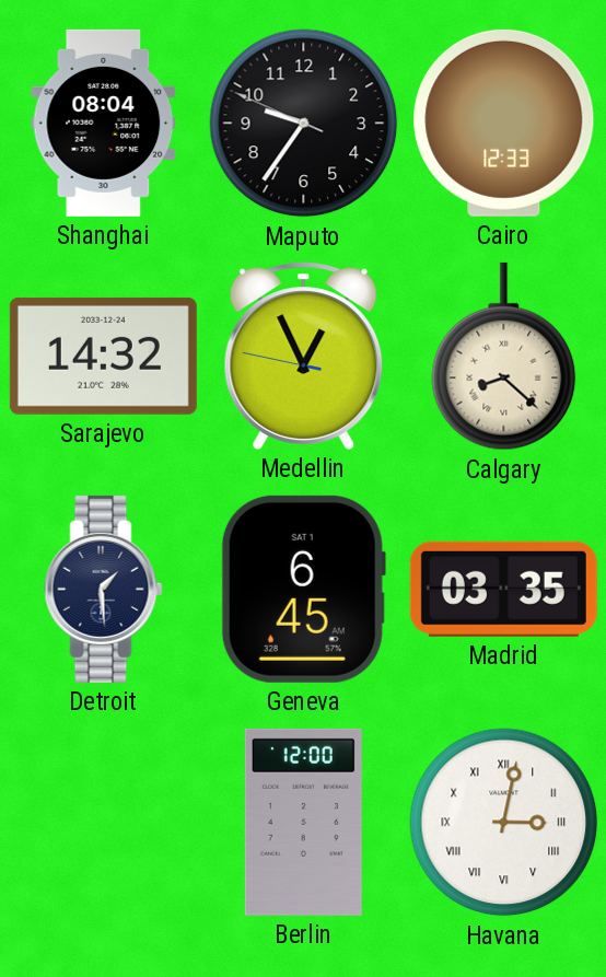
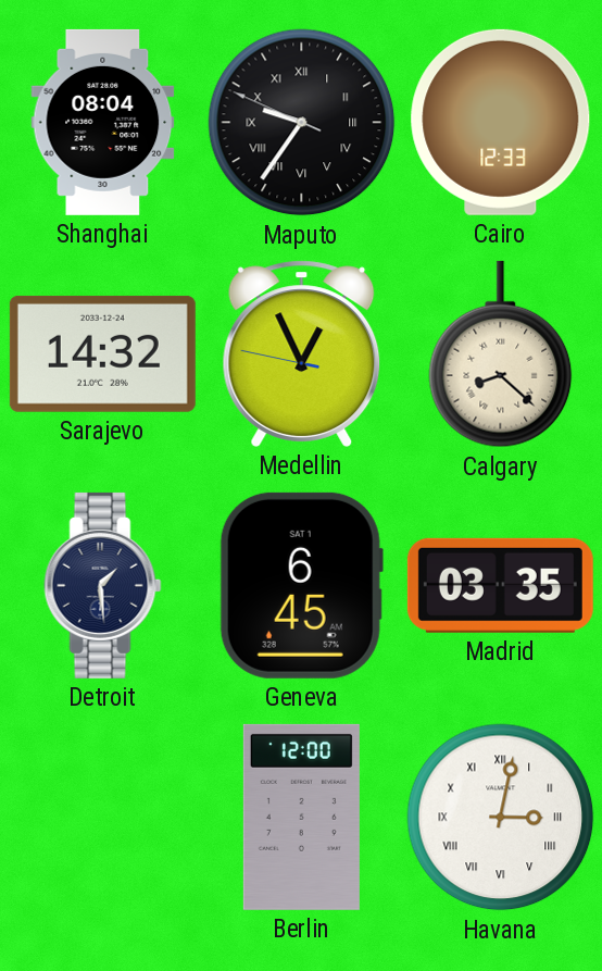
Maputo numerals: Arabic -> Roman
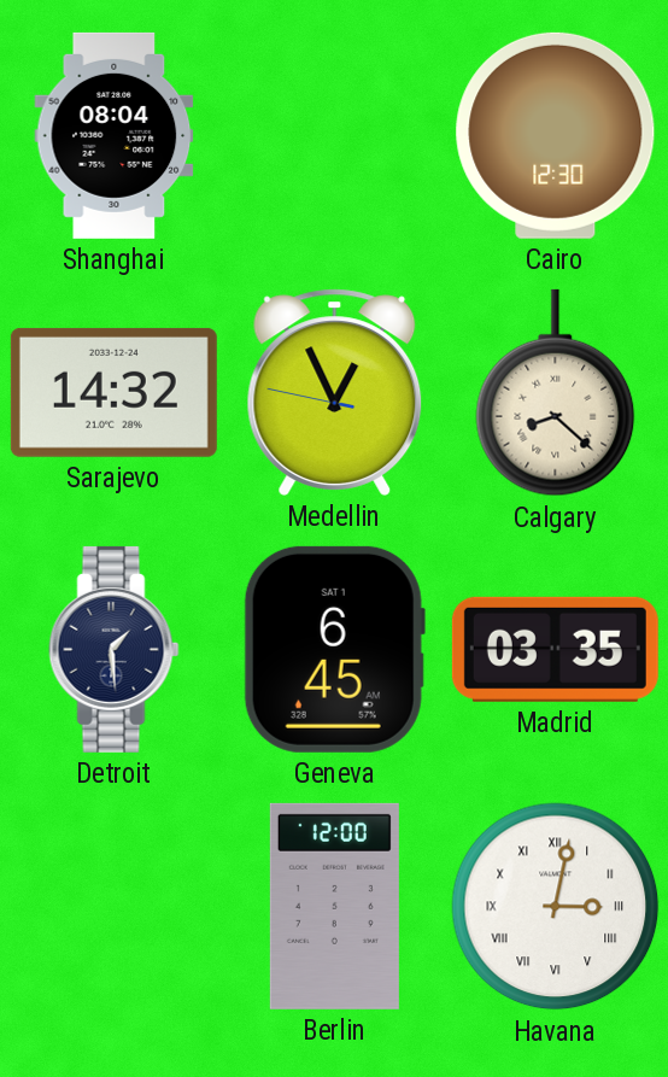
Maputo: 9:35 -> none
Cairo: 12:33 -> 12:30
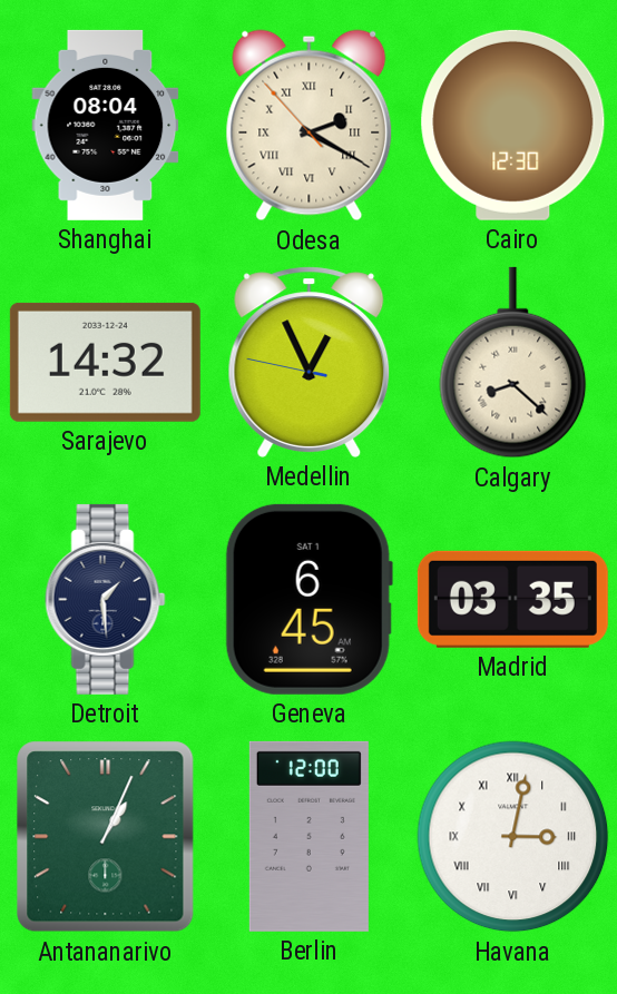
Odesa: none -> 2:19
Antananarivo: none -> 1:04
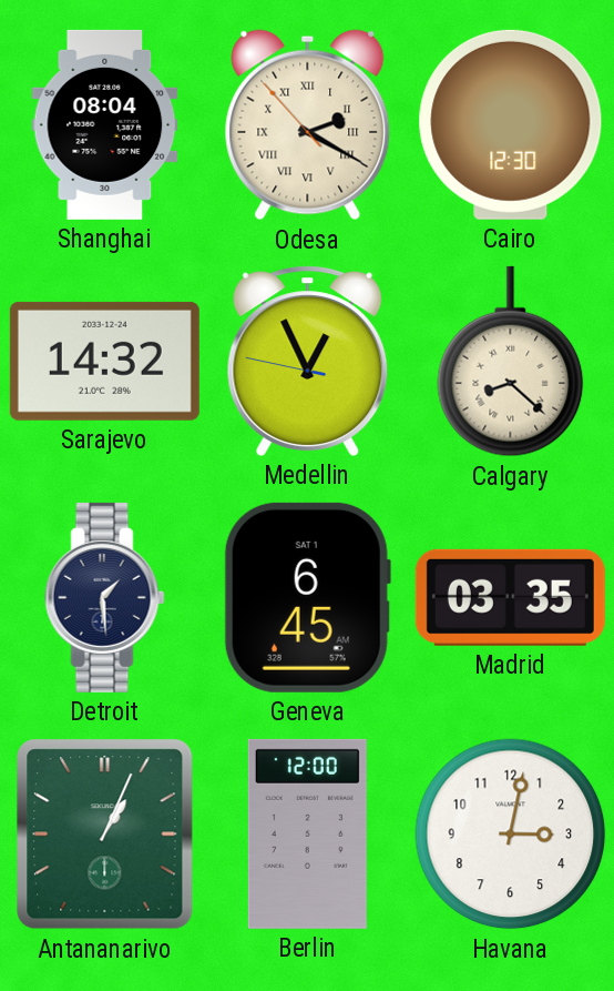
Havana numerals: Roman -> Arabic
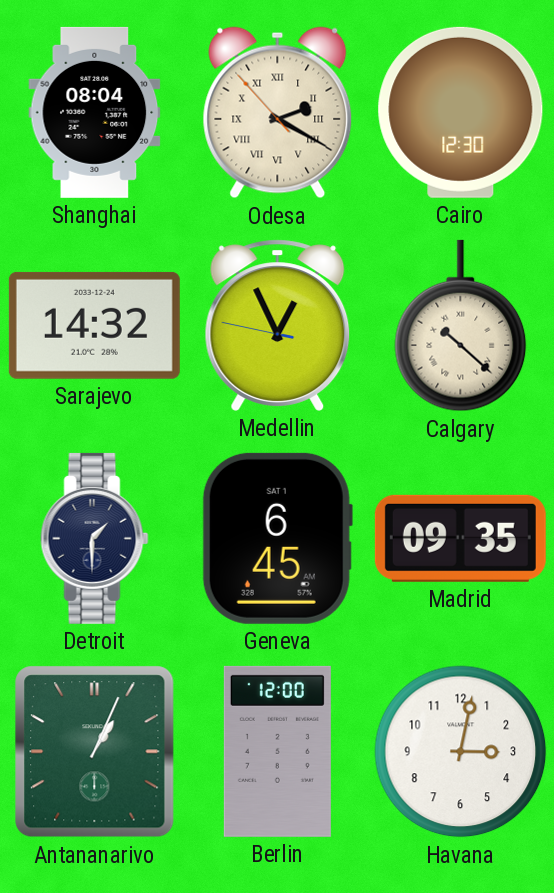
Calgary: 8:22 -> 10:22
Detroit: 1:29 -> 1:30
Madrid: 03:35 -> 09:35
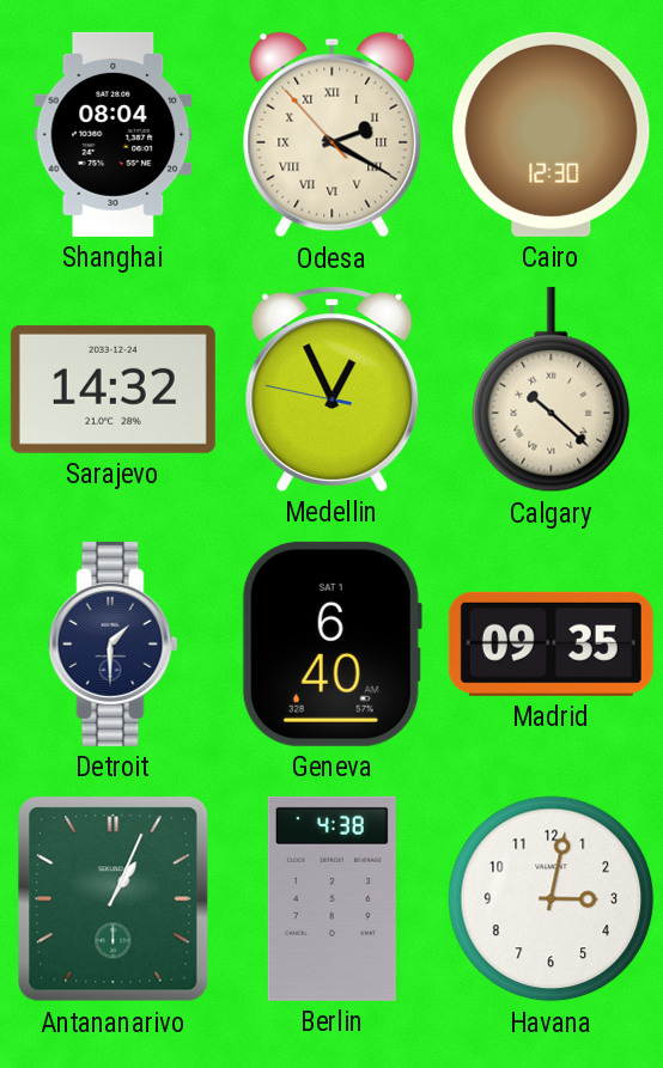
Geneva: 6:45 -> 6:40
Berlin: 12:00 -> 4:38
